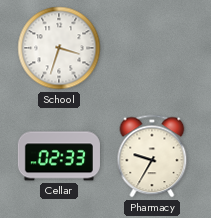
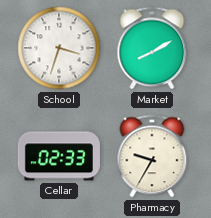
Market: none -> 8:10
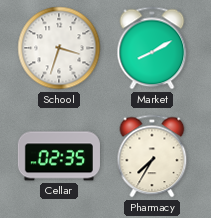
Cellar: 02:33 -> 02:35
Pharmacy: 9:35 -> 7:35
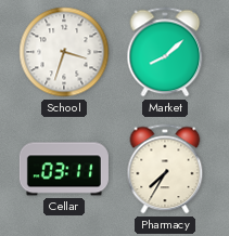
Market: 8:10 -> 8:08
Cellar: 02:35 -> 03:11
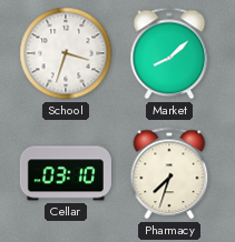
Cellar: 03:11 -> 03:10
Pharmacy: 7:35 -> 7:33
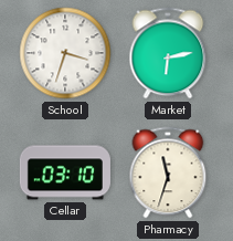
Market: 8:08 -> 6:13
Pharmacy: 7:33 -> 11:33
